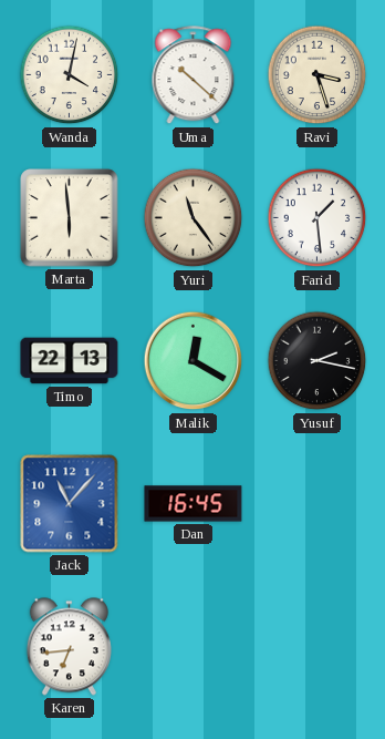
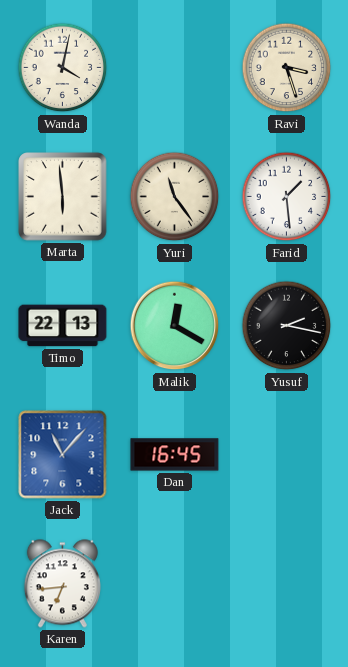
Uma: 10:22 -> none
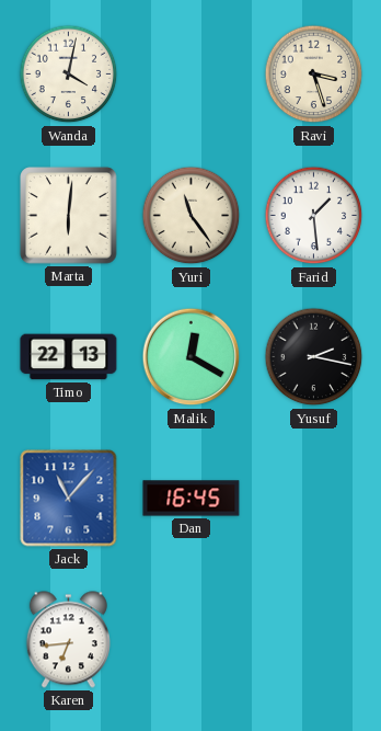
Marta: 5:59 -> 6:01
